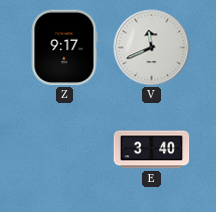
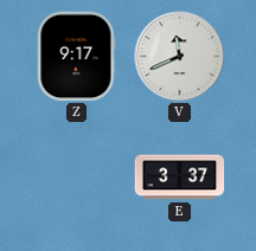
E: 3:40 -> 3:37
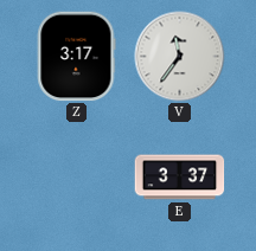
Z: 9:17 -> 3:17
V: 11:41 -> 11:36
